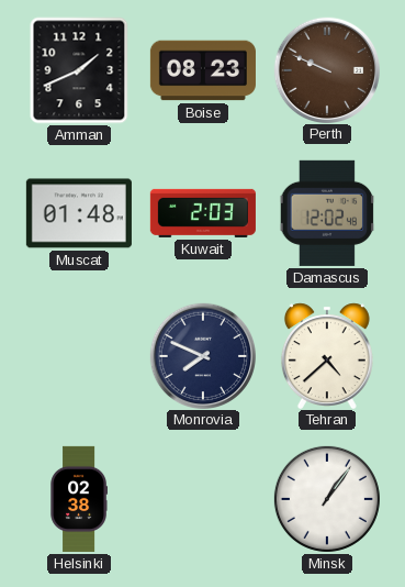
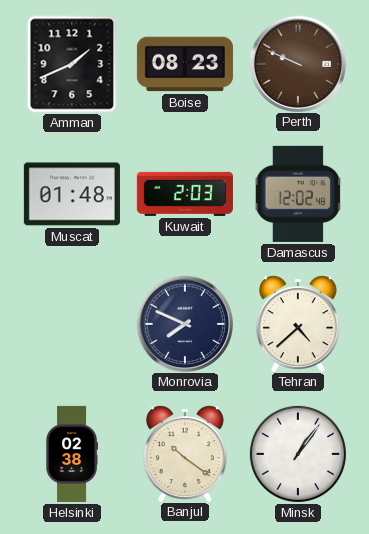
Banjul: none -> 10:21
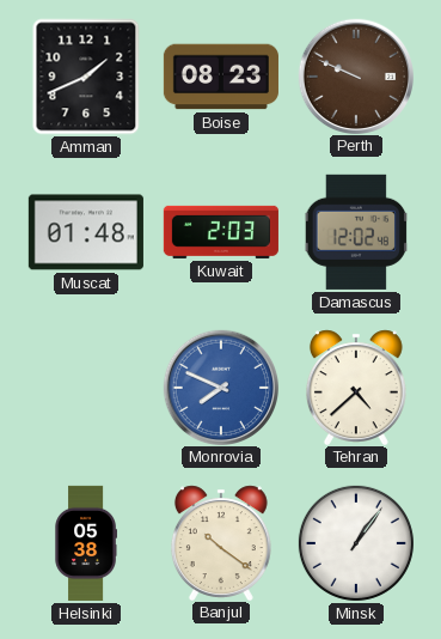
Monrovia dial: navy -> blue
Helsinki: 02:38 -> 05:38
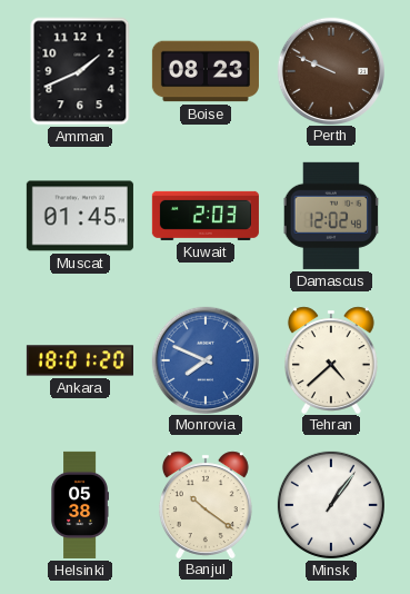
Muscat: 01:48 -> 01:45
Ankara: none -> 18:01
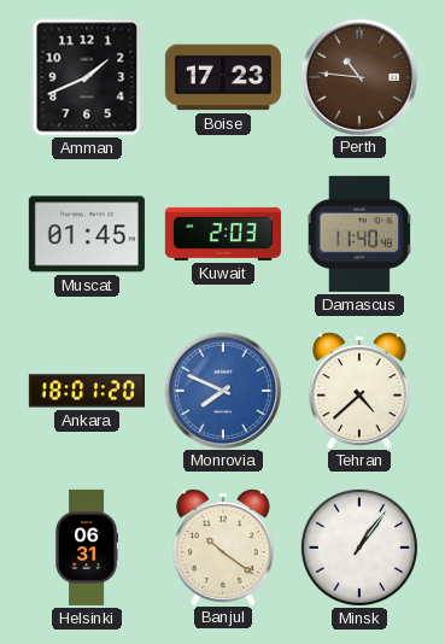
Boise: 08:23 -> 17:23
Perth: 9:49 -> 10:46
Damascus: 12:02 -> 11:40
Helsinki: 05:38 -> 06:31
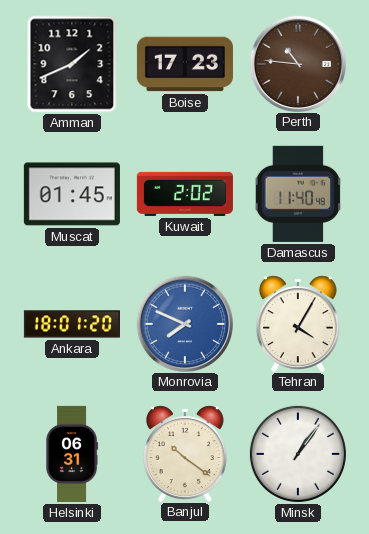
Kuwait: 2:03 -> 2:02
Tehran: 4:38 -> 4:05
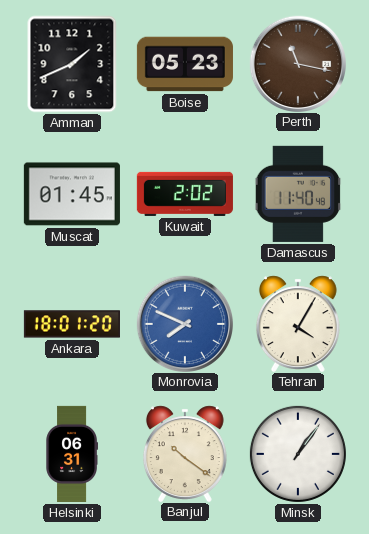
Boise: 17:23 -> 05:23
Perth: 10:46 -> 11:17
